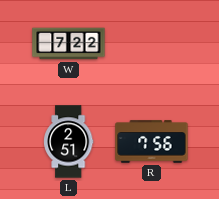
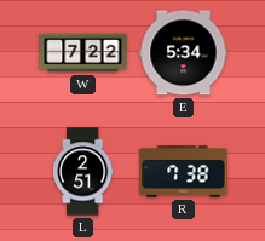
E: none -> 5:34
R: 7:56 -> 7:38
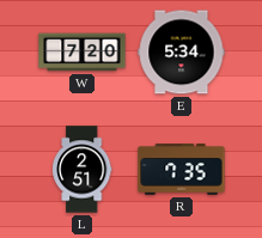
W: 7:22 -> 7:20
R: 7:38 -> 7:35
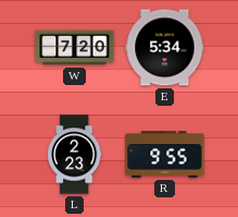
L: 2:51 -> 2:23
R: 7:35 -> 9:55
